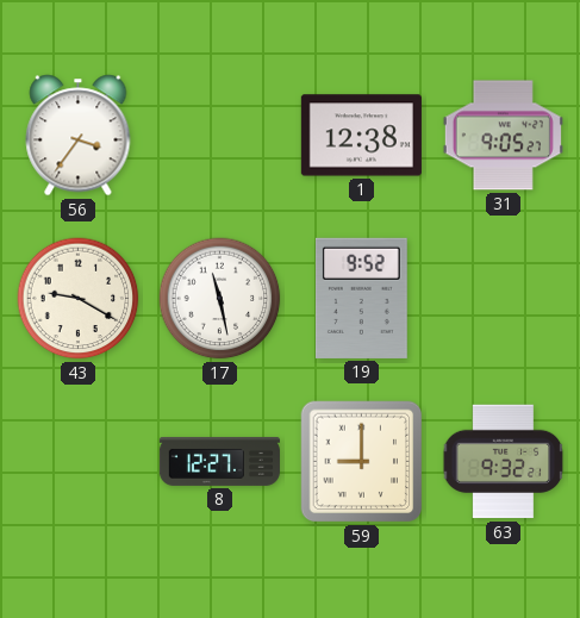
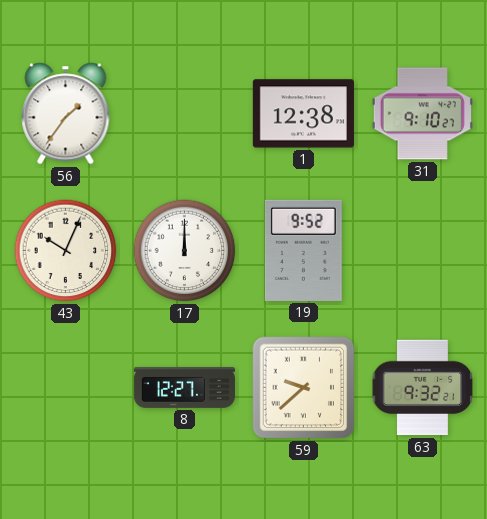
56: 3:36 -> 1:36
31: 9:05 -> 9:10
43: 9:20 -> 10:04
17: 11:28 -> 12:00
59: 9:00 -> 9:38
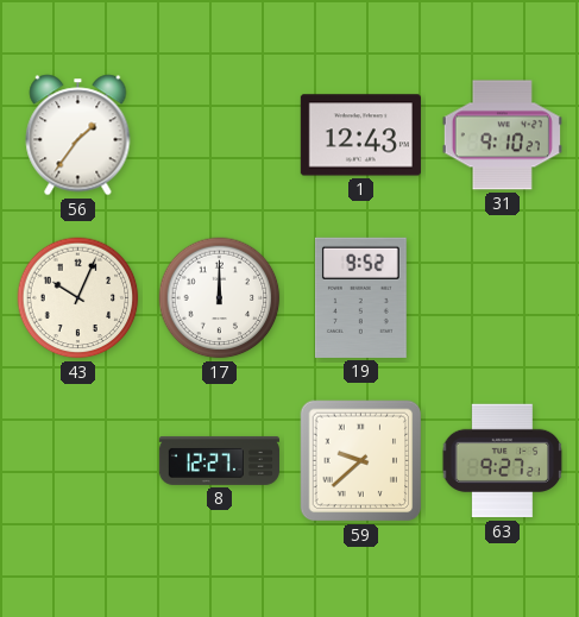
1: 12:38 -> 12:43
63: 9:32 -> 9:27
